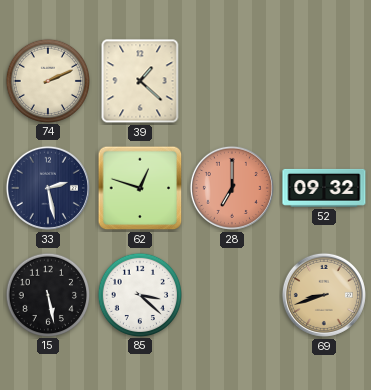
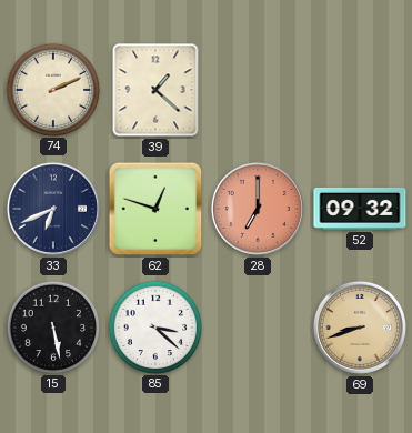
33: 2:28 -> 6:41
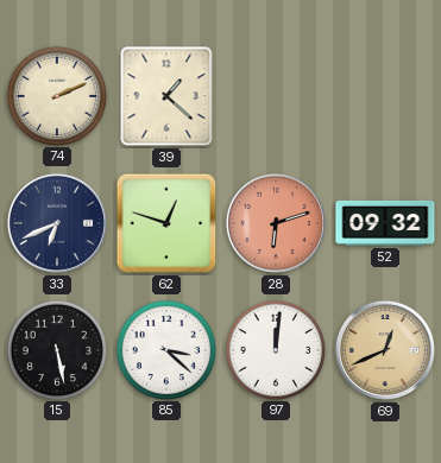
28: 7:00 -> 6:12
97: none -> 12:01
69: 8:42 -> 12:41
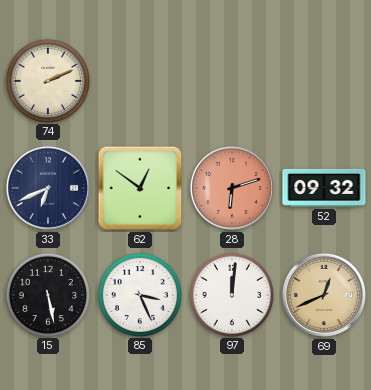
39: 1:22 -> none
62: 12:48 -> 12:51
85: 3:22 -> 3:26
